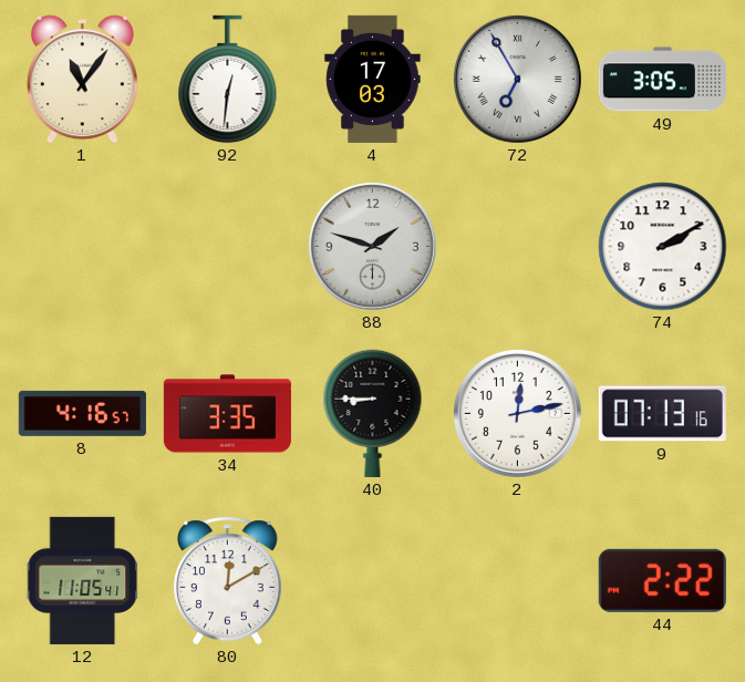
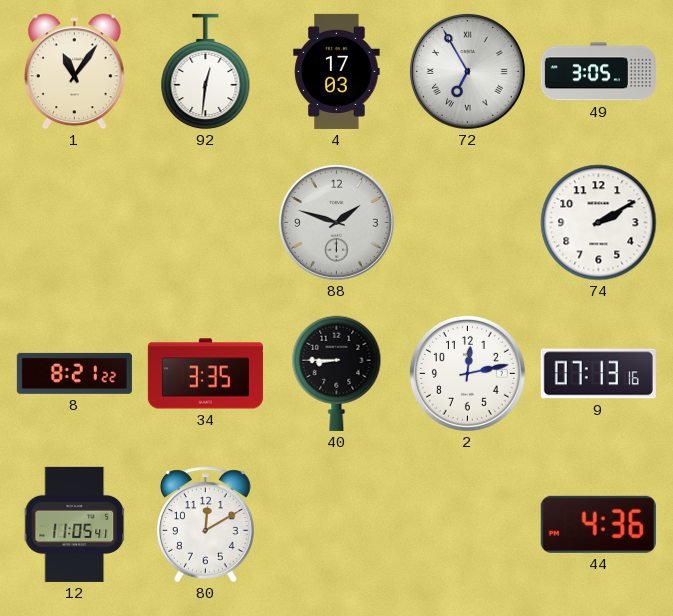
8: 4:16 -> 8:21
44: 2:22 -> 4:36
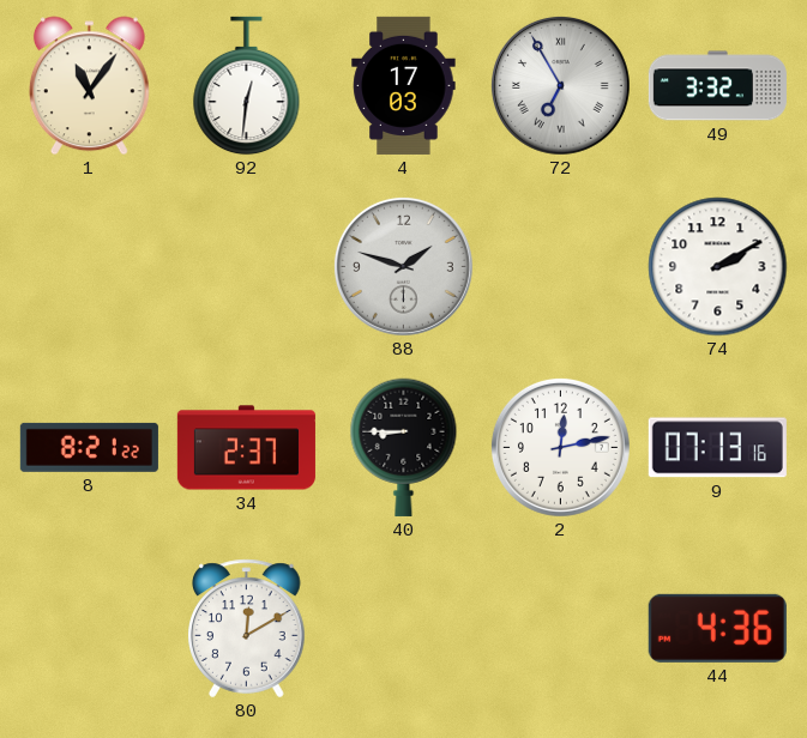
49: 3:05 -> 3:32
34: 3:35 -> 2:37
12: 11:05 -> none
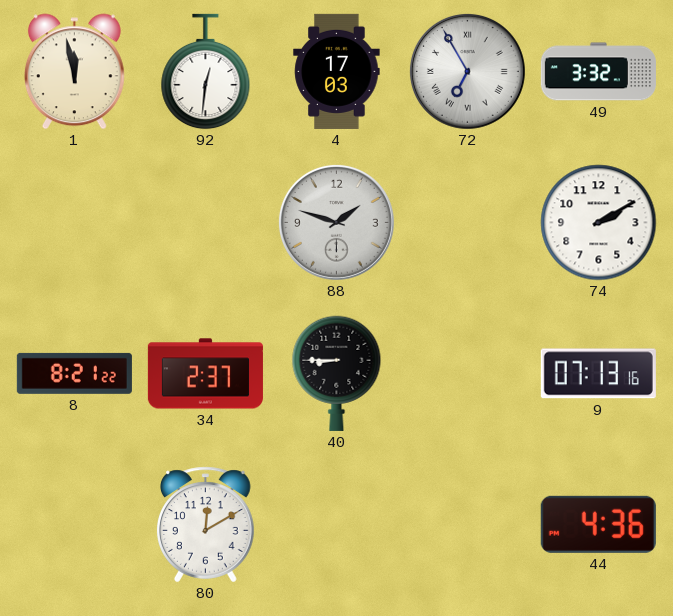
1: 11:06 -> 11:58
2: 12:13 -> none
